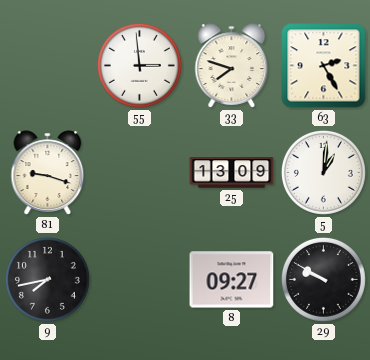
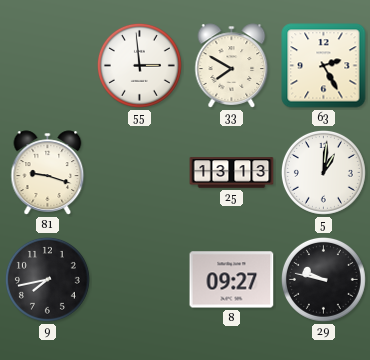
33: 7:48 -> 7:50
25: 13:09 -> 13:13
29: 9:50 -> 9:47
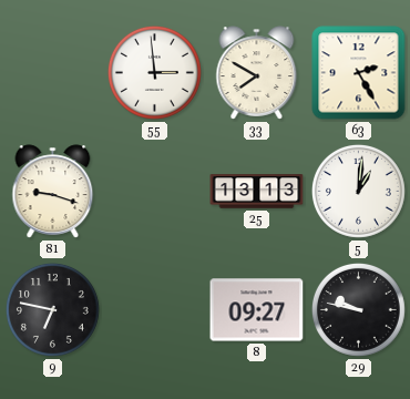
9: 7:43 -> 6:47
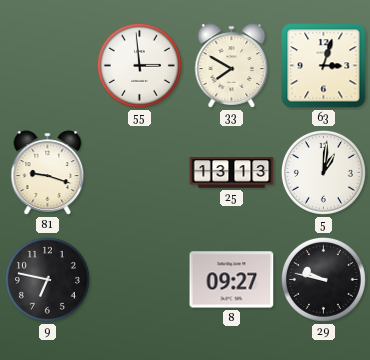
63: 2:25 -> 3:03
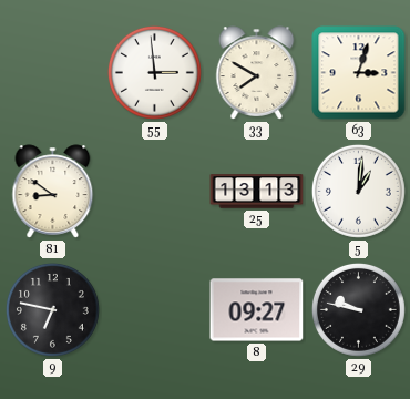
81: 9:18 -> 8:51
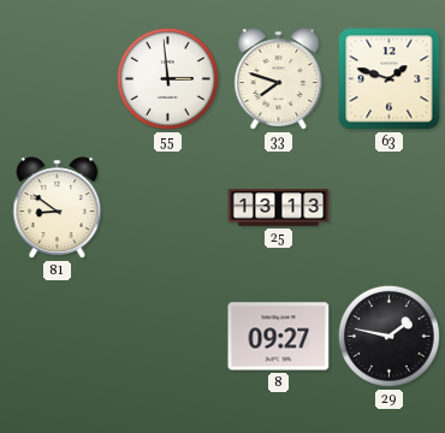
33: 7:50 -> 7:48
63: 3:03 -> 1:48
5: 1:01 -> none
9: 6:47 -> none
29: 9:47 -> 1:47
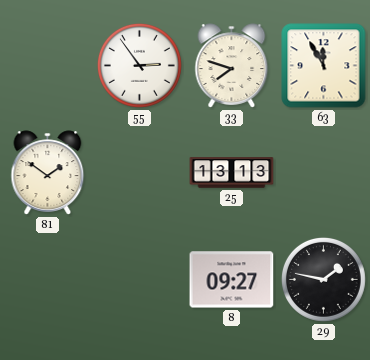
55: 2:59 -> 2:54
63: 1:48 -> 11:55
81: 8:51 -> 1:51
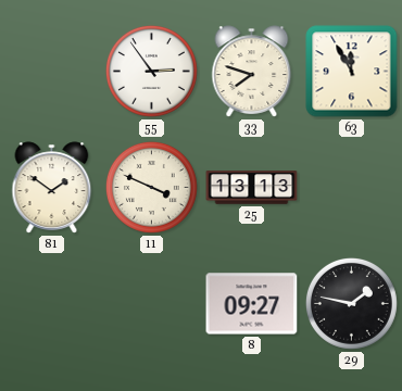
11: none -> 3:49
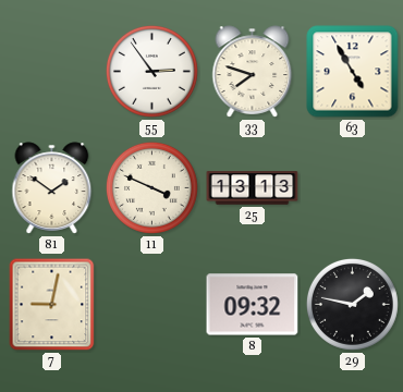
63: 11:55 -> 4:55
7: none -> 9:02
8: 09:27 -> 09:32
